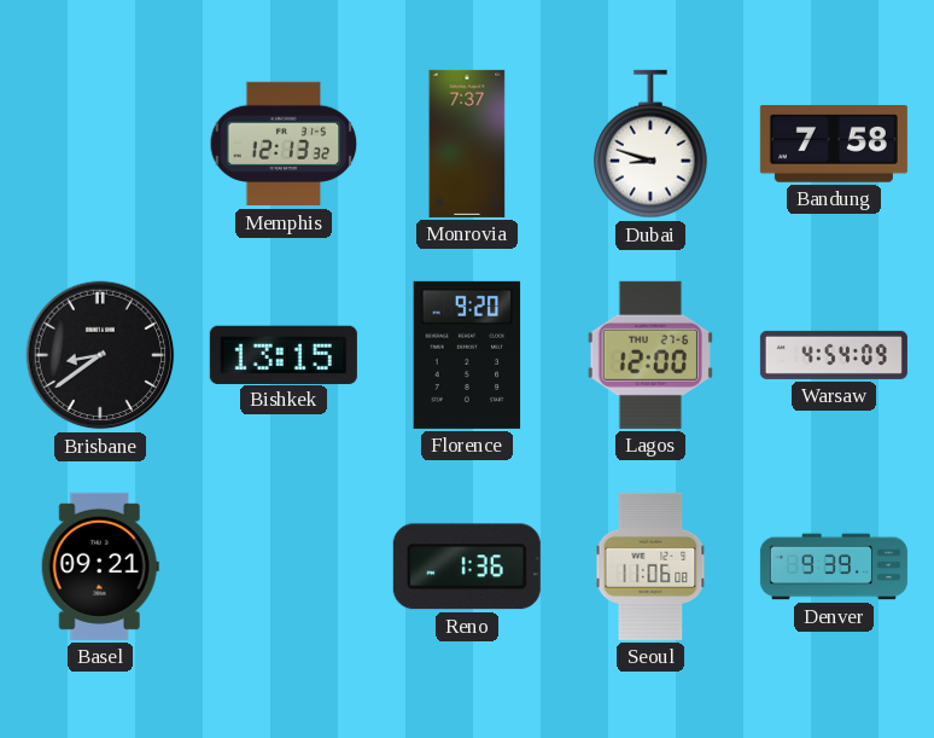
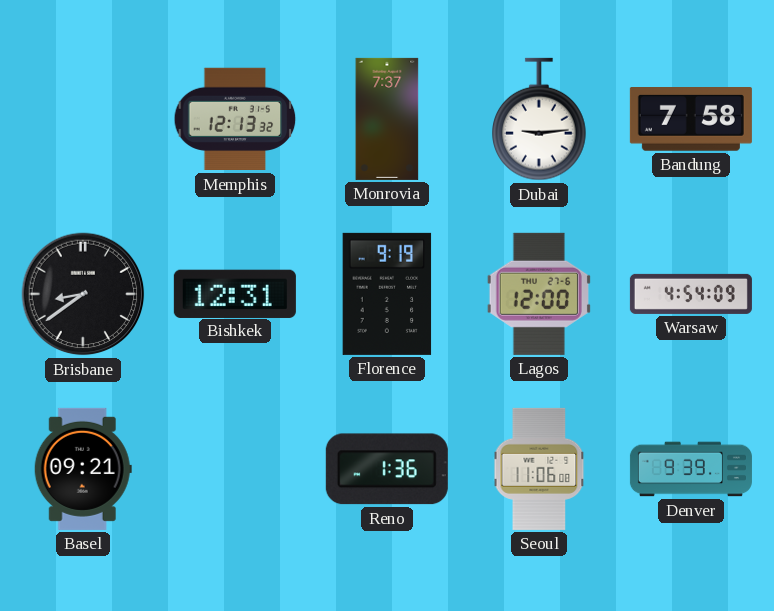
Dubai: 8:48 -> 9:14
Bishkek: 13:15 -> 12:31
Florence: 9:20 -> 9:19
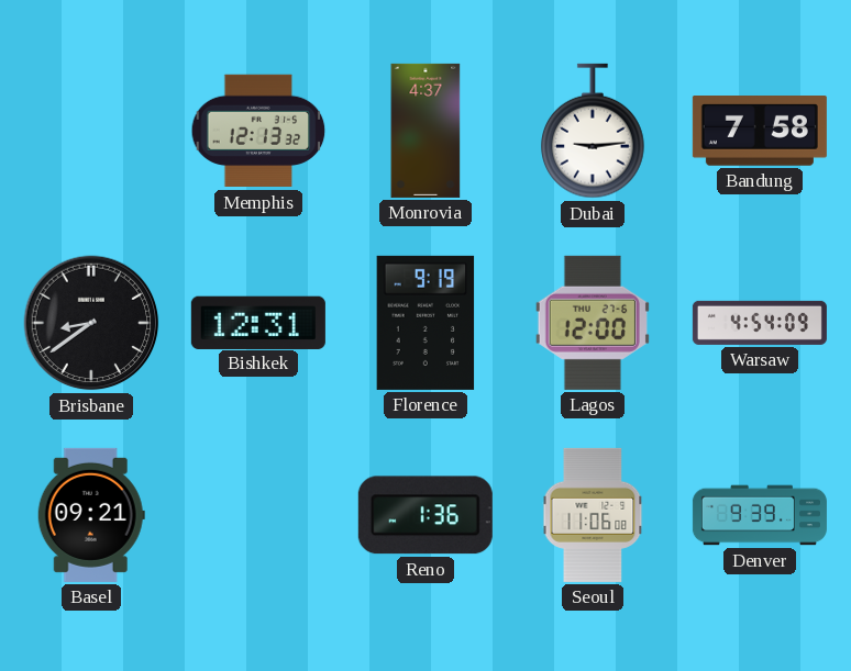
Monrovia: 7:37 -> 4:37
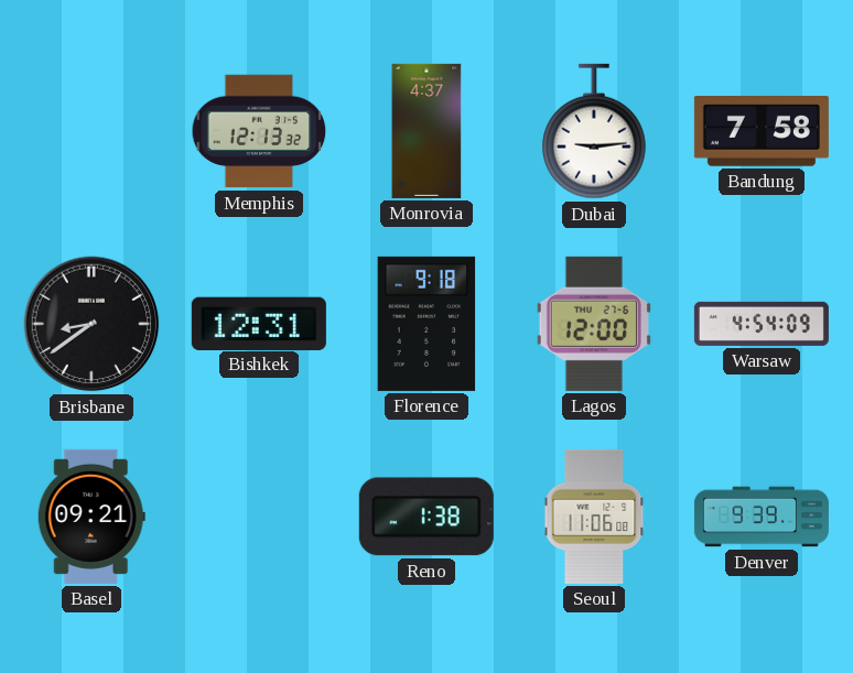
Florence: 9:19 -> 9:18
Reno: 1:36 -> 1:38
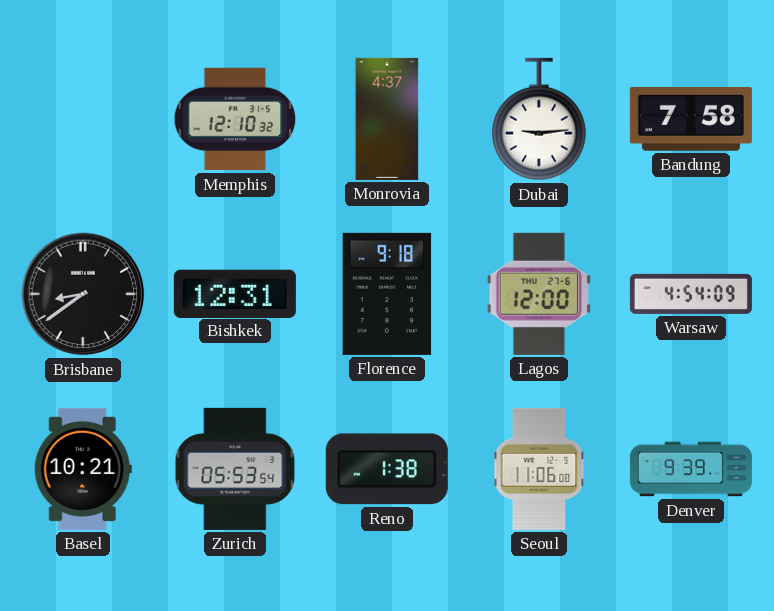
Memphis: 12:13 -> 12:10
Basel: 09:21 -> 10:21
Zurich: none -> 05:53
